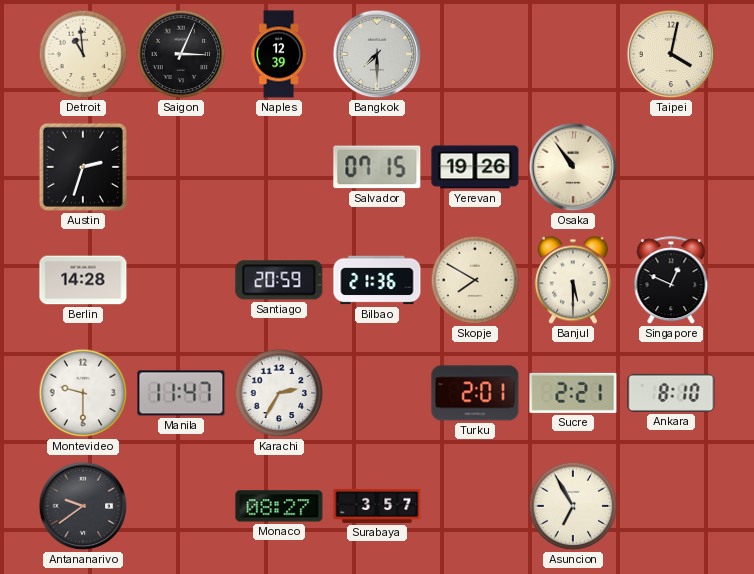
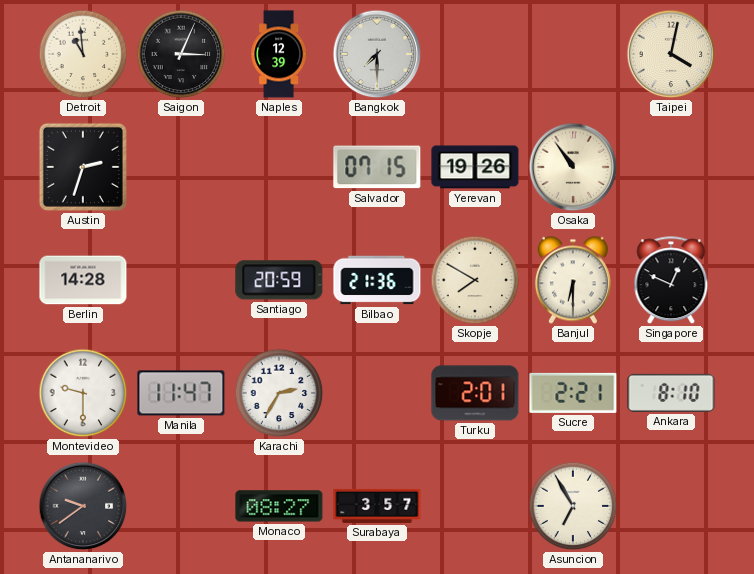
Banjul: 5:30 -> 6:30
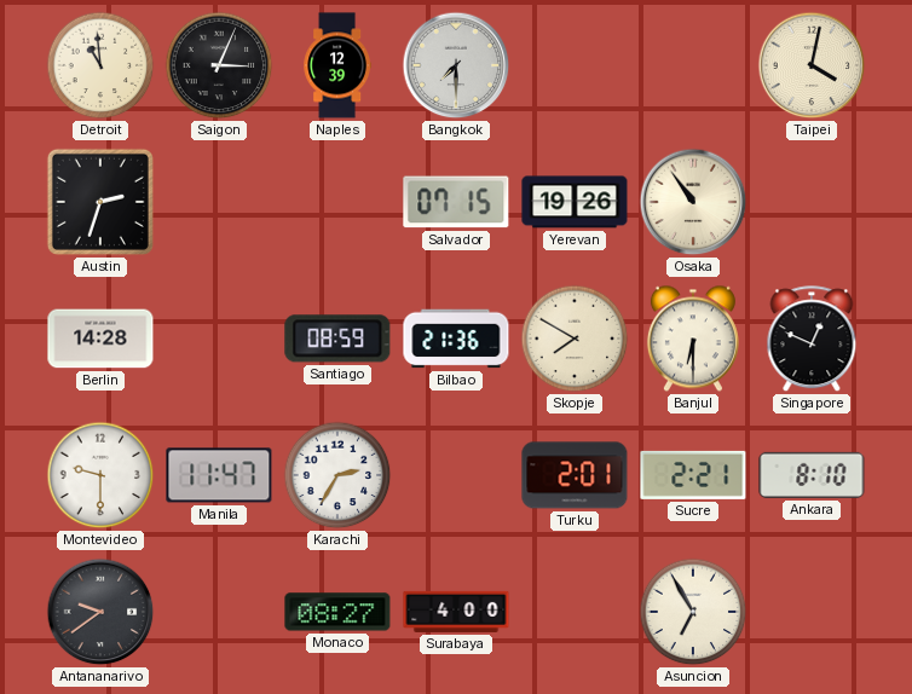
Santiago: 20:59 -> 08:59
Surabaya: 3:57 -> 4:00
